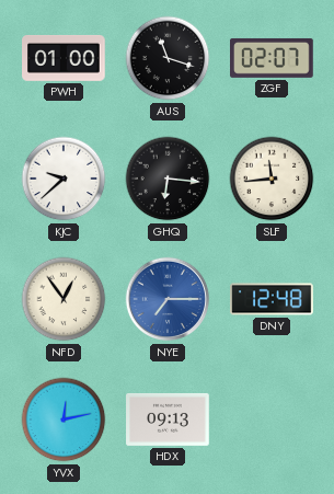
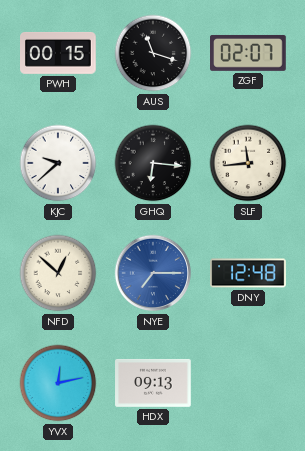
PWH: 01:00 -> 00:15
NFD: 12:54 -> 12:52
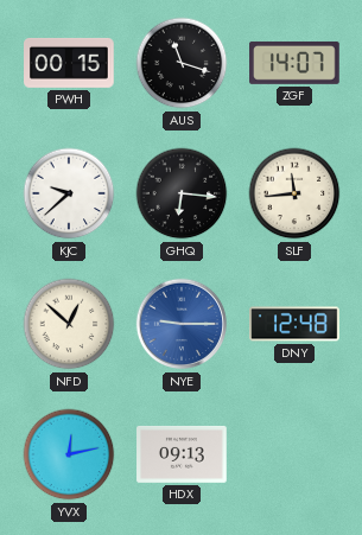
ZGF: 02:07 -> 14:07
NYE: 7:15 -> 9:15
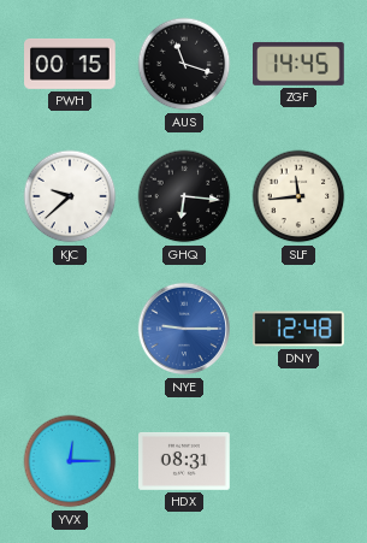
ZGF: 14:07 -> 14:45
NFD: 12:52 -> none
YVX: 12:13 -> 12:15
HDX: 09:13 -> 08:31
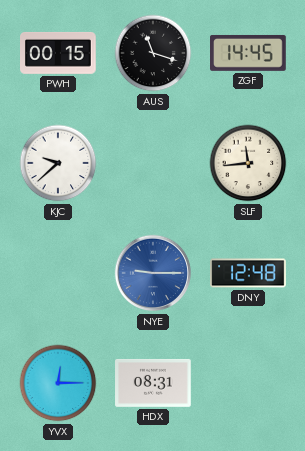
GHQ: 6:16 -> none
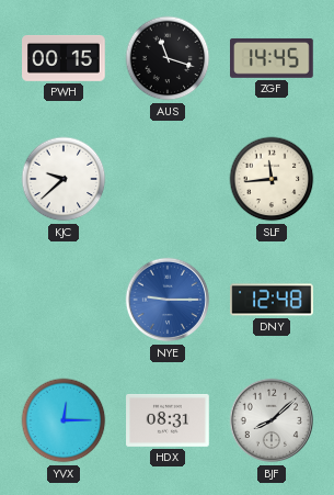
BJF: none -> 8:08
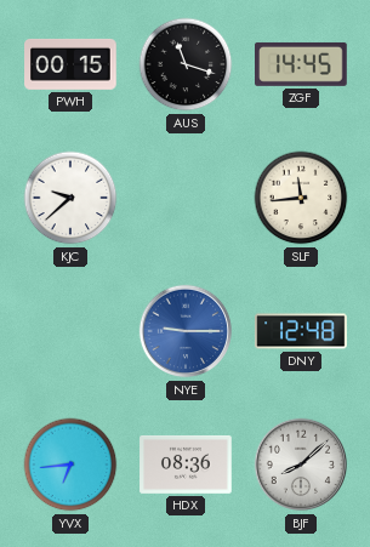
YVX: 12:15 -> 6:44
HDX: 08:31 -> 08:36
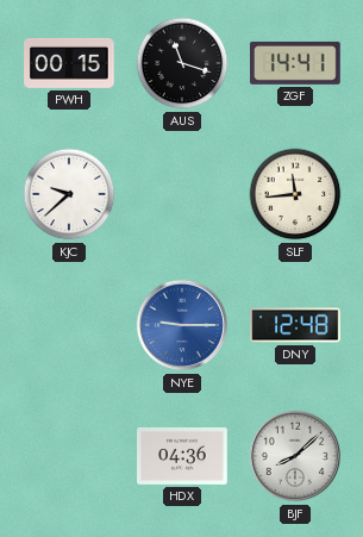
ZGF: 14:45 -> 14:41
YVX: 6:44 -> none
HDX: 08:36 -> 04:36
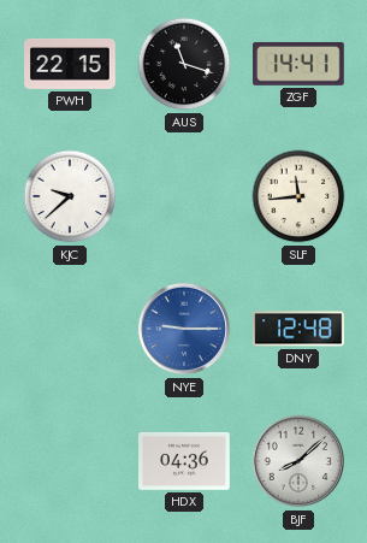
PWH: 00:15 -> 22:15
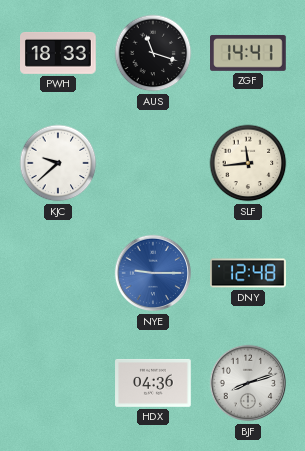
PWH: 22:15 -> 18:33
BJF: 8:08 -> 8:12
